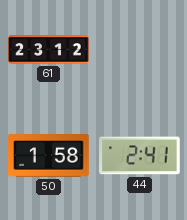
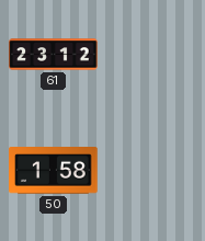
44: 2:41 -> none
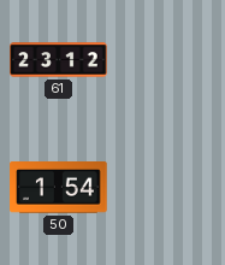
50: 1:58 -> 1:54
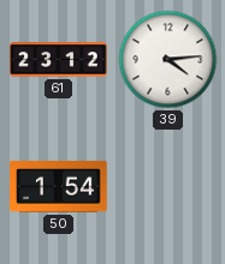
39: none -> 4:14
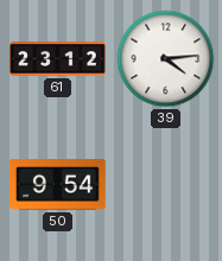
50: 1:54 -> 9:54
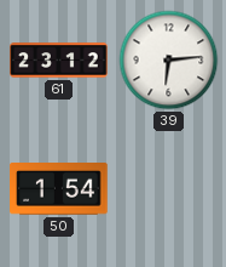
39: 4:14 -> 6:14
50: 9:54 -> 1:54
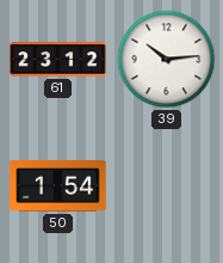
39: 6:14 -> 10:14
